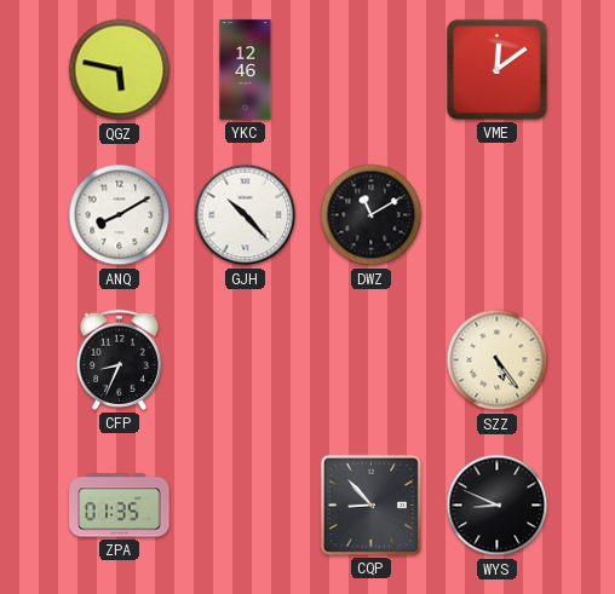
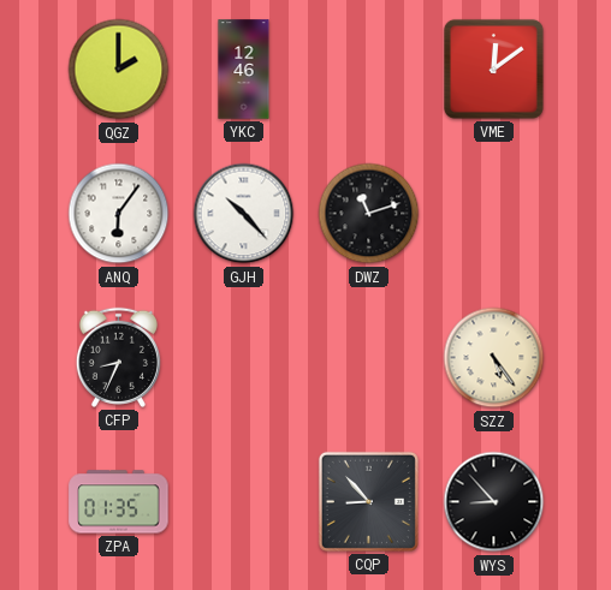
QGZ: 5:47 -> 2:00
ANQ: 8:10 -> 6:06
DWZ: 11:10 -> 11:12
WYS: 8:49 -> 8:53
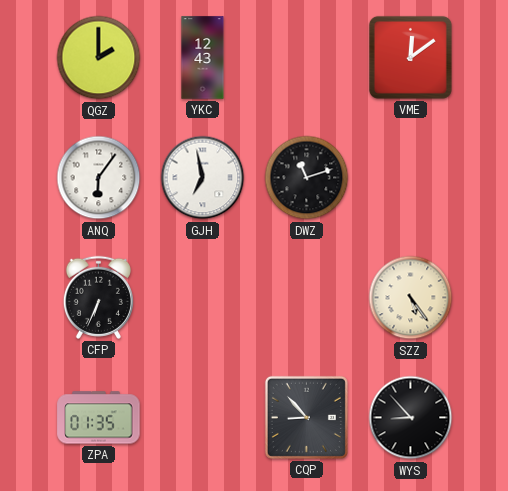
YKC: 12:46 -> 12:43
GJH: 10:23 -> 6:58
CFP: 8:34 -> 6:34
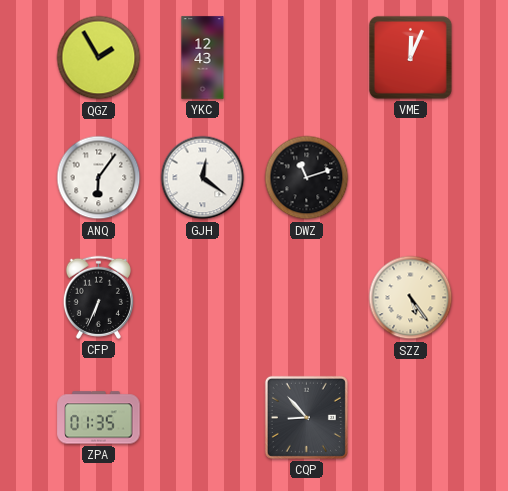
QGZ: 2:00 -> 1:55
VME: 12:09 -> 12:04
GJH: 6:58 -> 12:21
WYS: 8:53 -> none
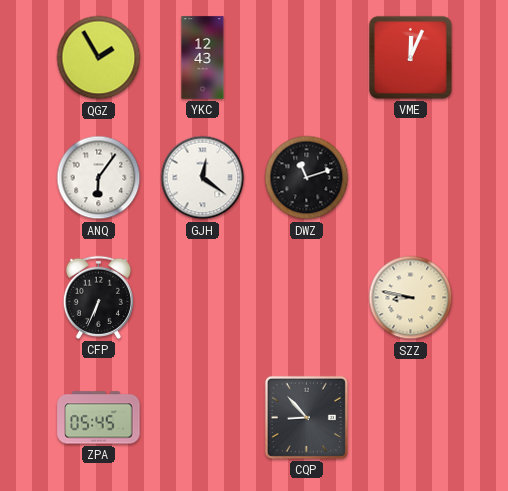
SZZ: 5:24 -> 8:47
ZPA: 01:35 -> 05:45
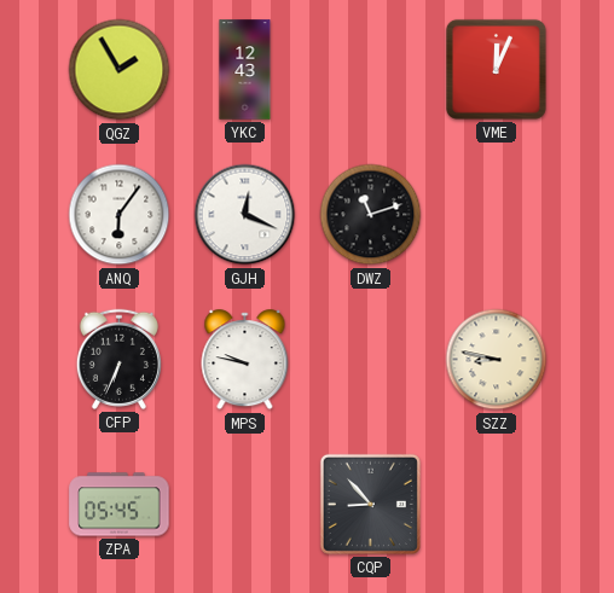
GJH: 12:21 -> 12:19
MPS: none -> 9:47
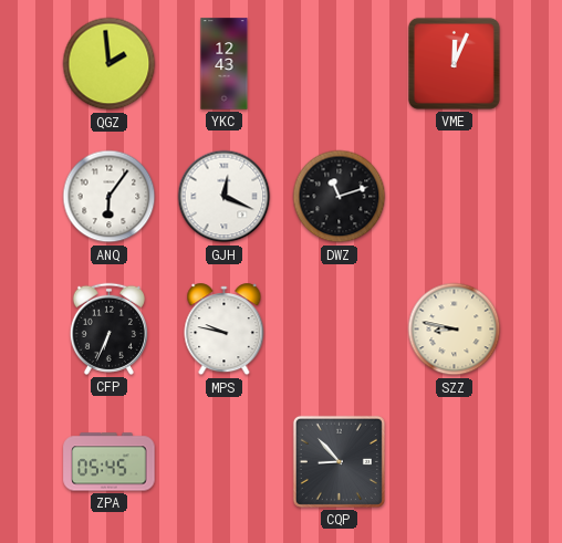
QGZ: 1:55 -> 1:59
